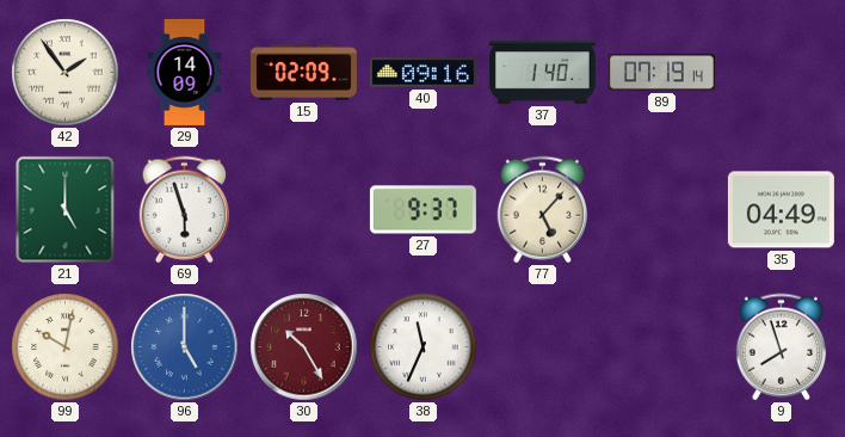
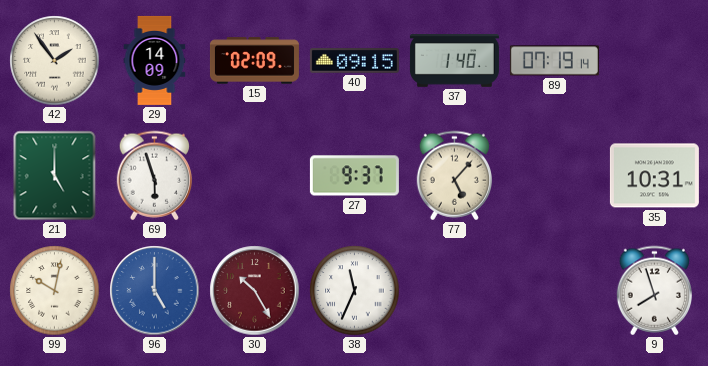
40: 09:16 -> 09:15
35: 04:49 -> 10:31
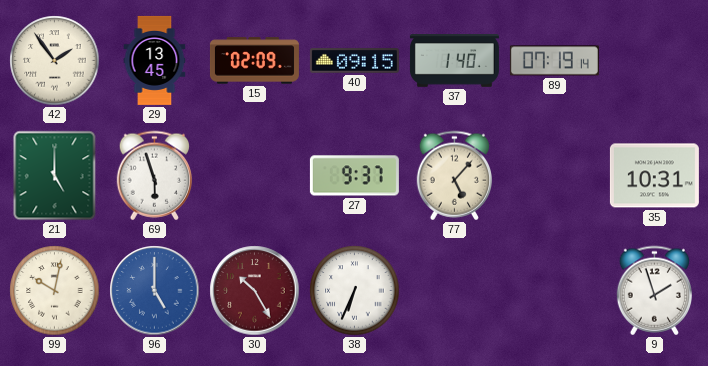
29: 14:09 -> 13:45
38: 11:34 -> 6:34
9: 7:57 -> 1:57
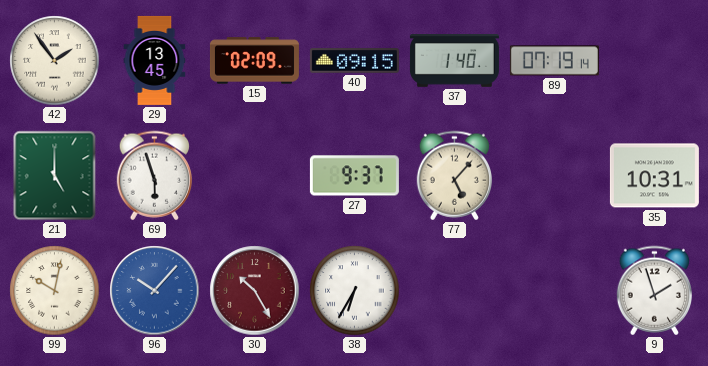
96: 5:00 -> 10:07
38: 6:34 -> 6:35
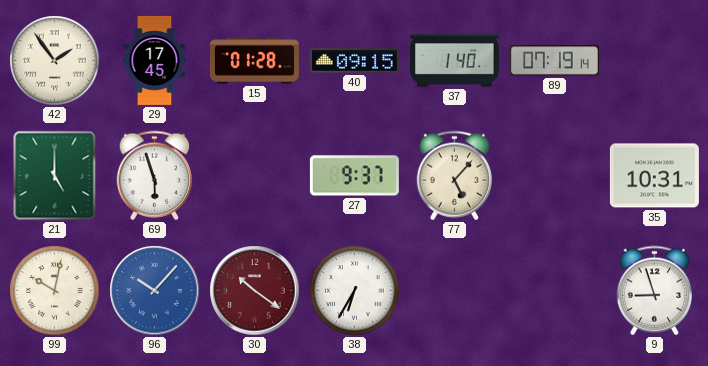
29: 13:45 -> 17:45
15: 02:09 -> 01:28
30: 10:25 -> 10:21
9: 1:57 -> 8:57
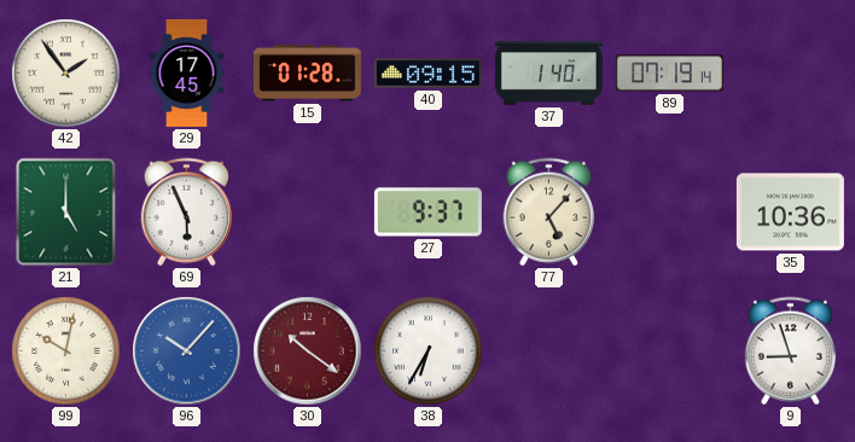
69: 5:57 -> 5:56
35: 10:31 -> 10:36
